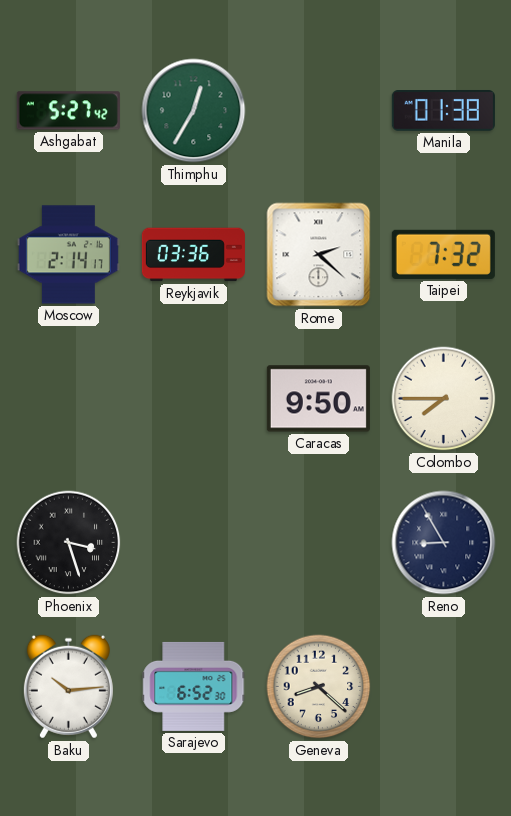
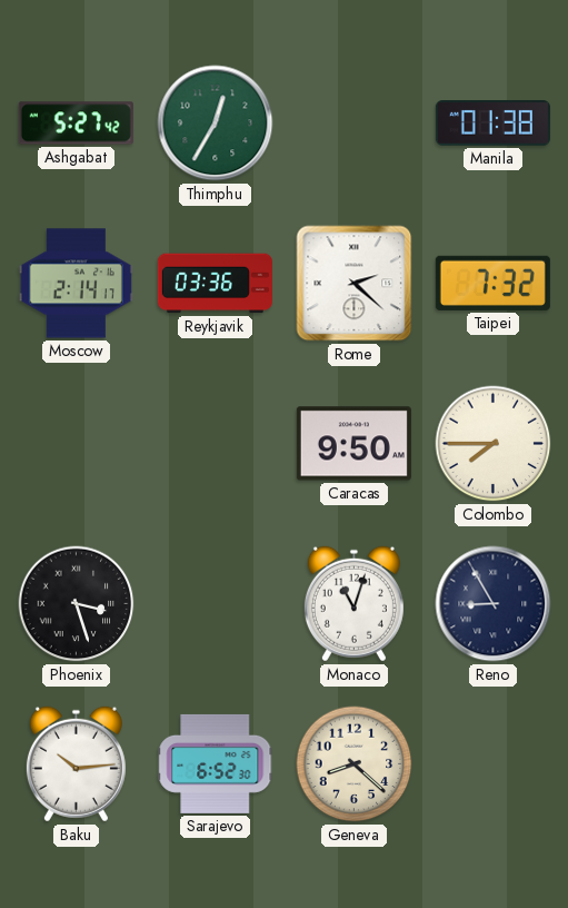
Monaco: none -> 11:03
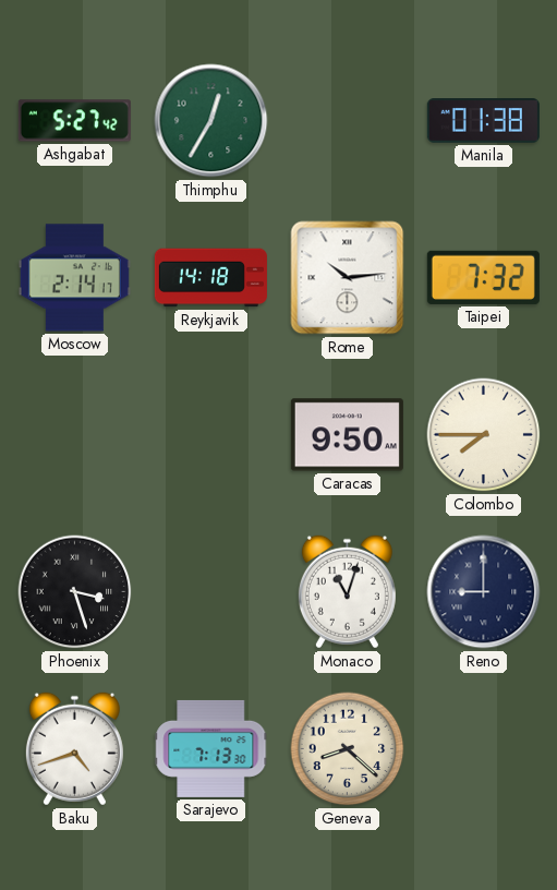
Reykjavik: 03:36 -> 14:18
Rome: 2:22 -> 10:14
Reno: 8:55 -> 9:00
Baku: 10:14 -> 4:42
Sarajevo: 6:52 -> 7:13
